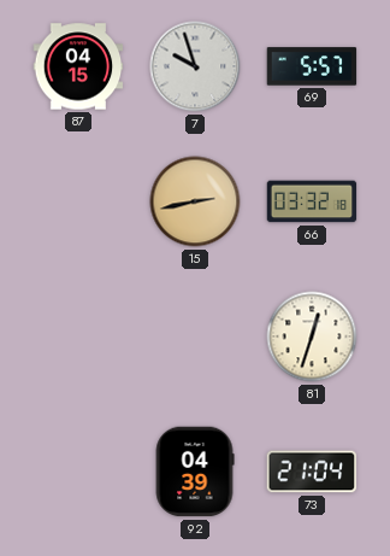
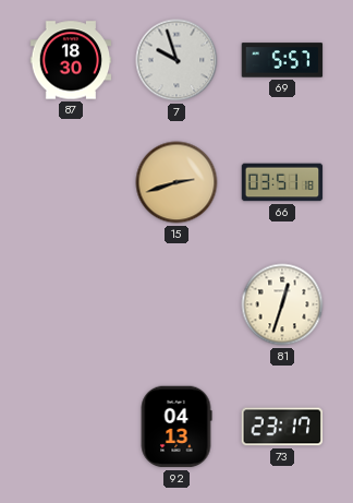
87: 04:15 -> 18:30
15: 2:43 -> 2:42
66: 03:32 -> 03:51
92: 04:39 -> 04:13
73: 21:04 -> 23:17
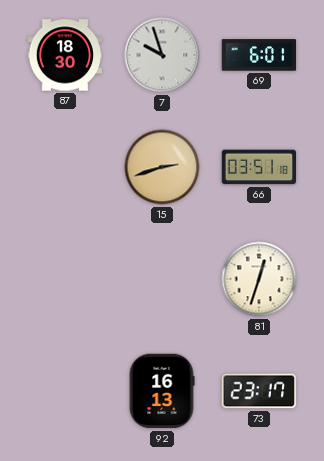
69: 5:57 -> 6:01
92: 04:13 -> 16:13
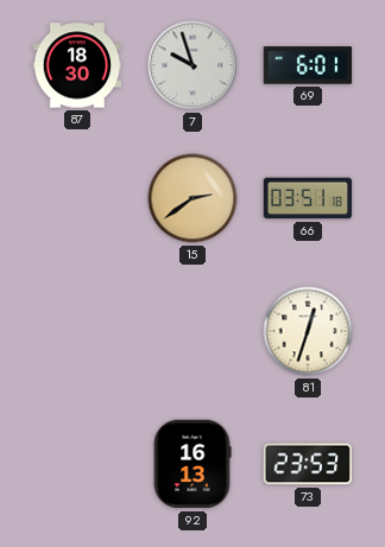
15: 2:42 -> 2:39
73: 23:17 -> 23:53
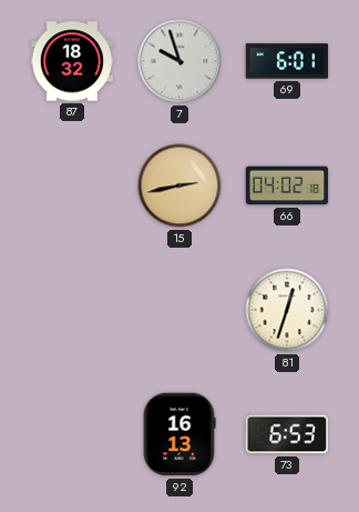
87: 18:30 -> 18:32
15: 2:39 -> 2:43
66: 03:51 -> 04:02
73: 23:53 -> 6:53
